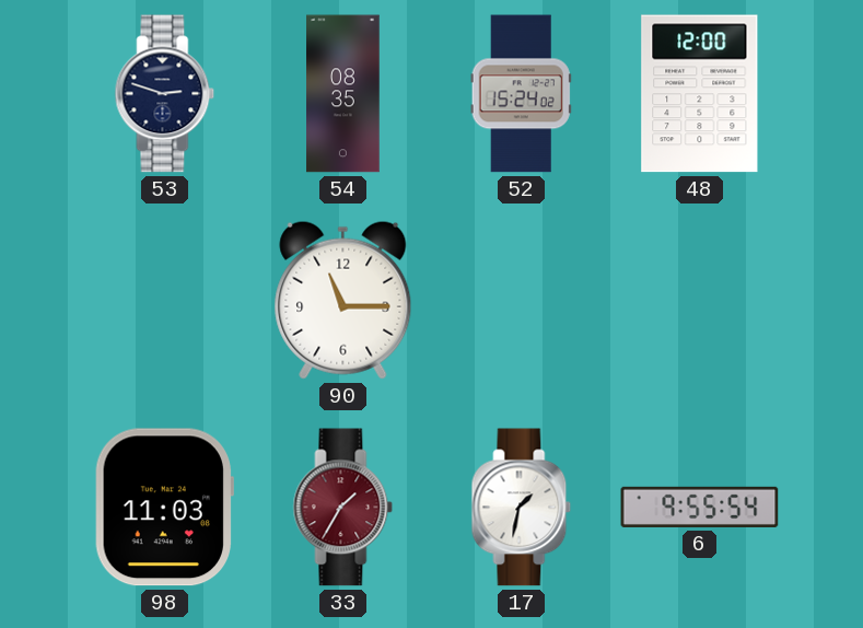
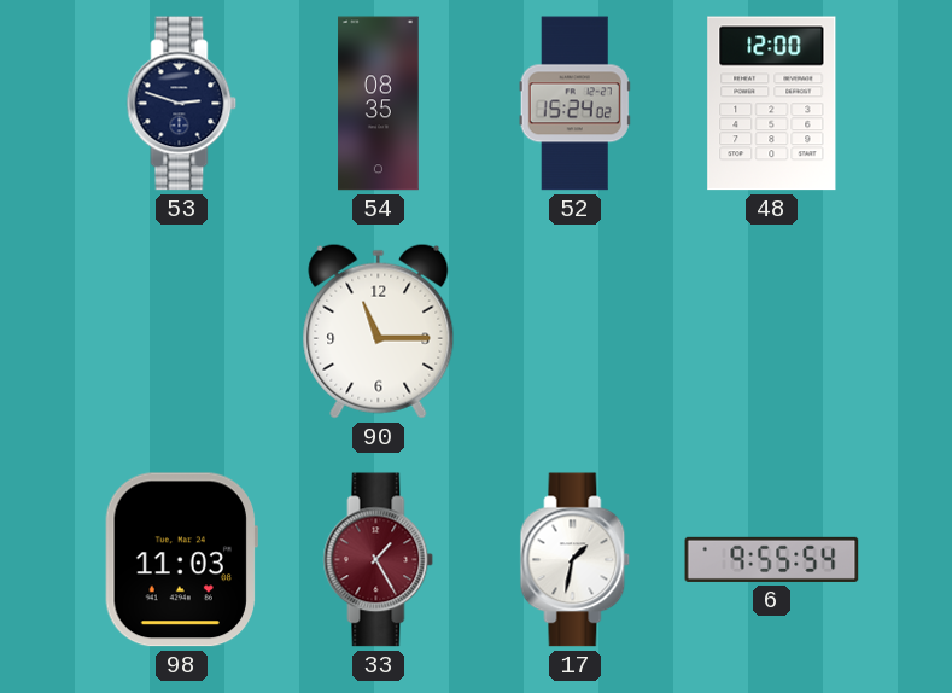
33: 1:35 -> 1:25
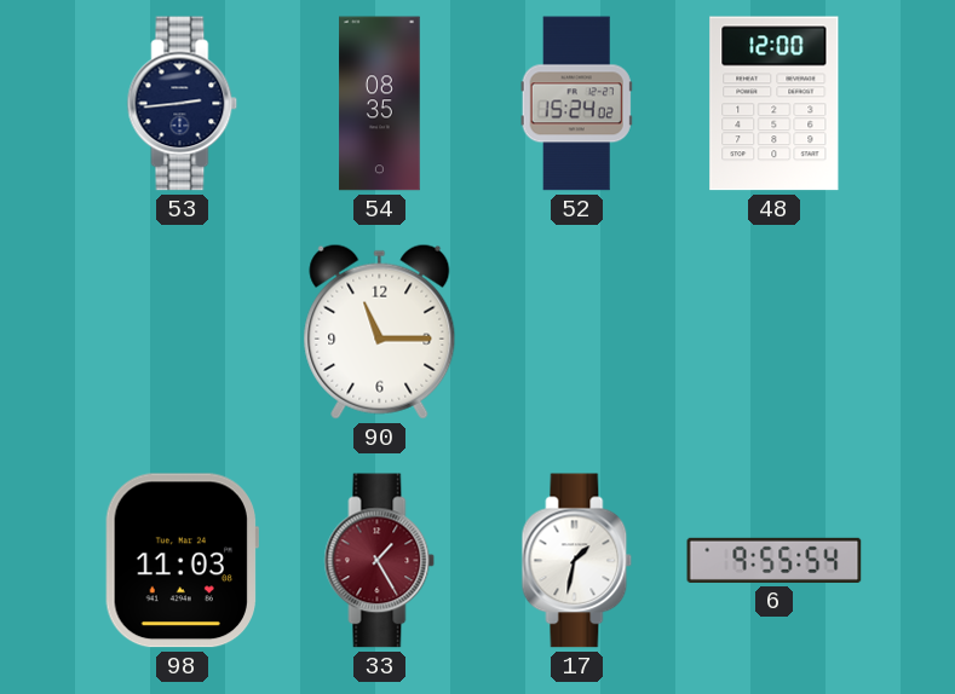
53: 2:48 -> 2:44
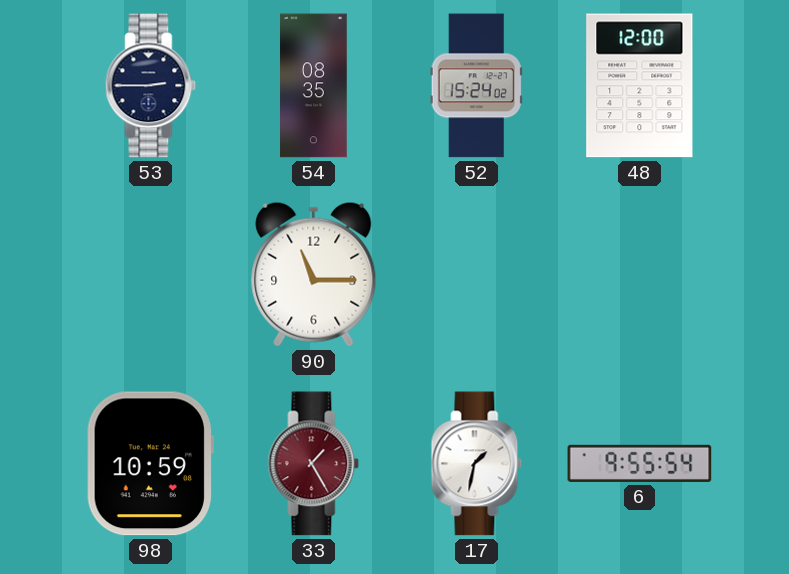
53: 2:44 -> 2:45
98: 11:03 -> 10:59
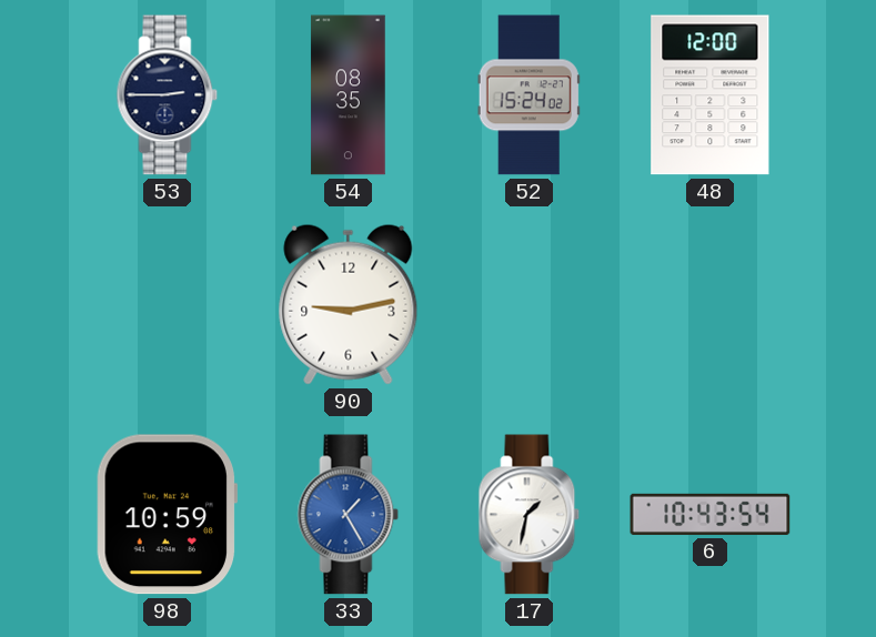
90: 11:15 -> 9:13
33 dial: burgundy -> blue
6: 9:55 -> 10:43
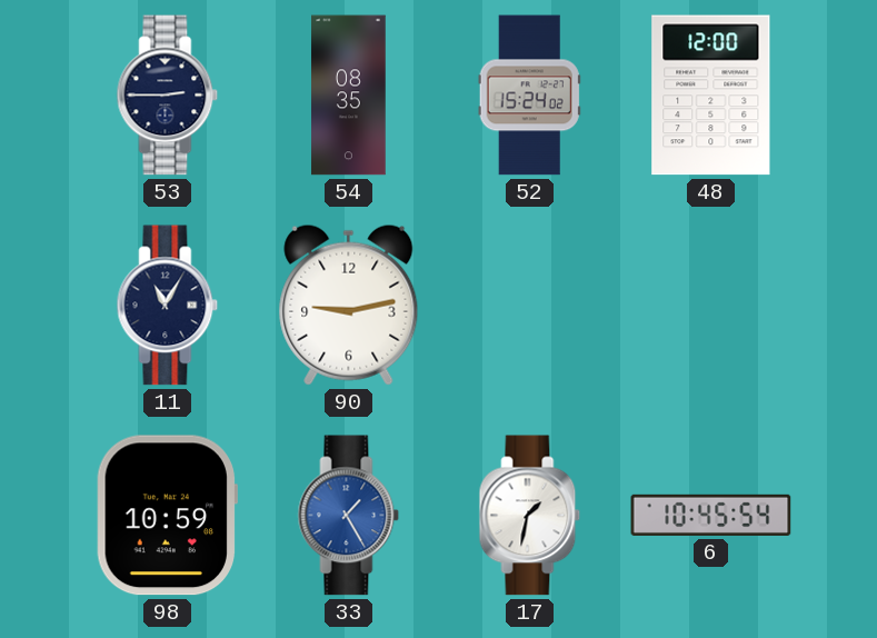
11: none -> 11:05
6: 10:43 -> 10:45
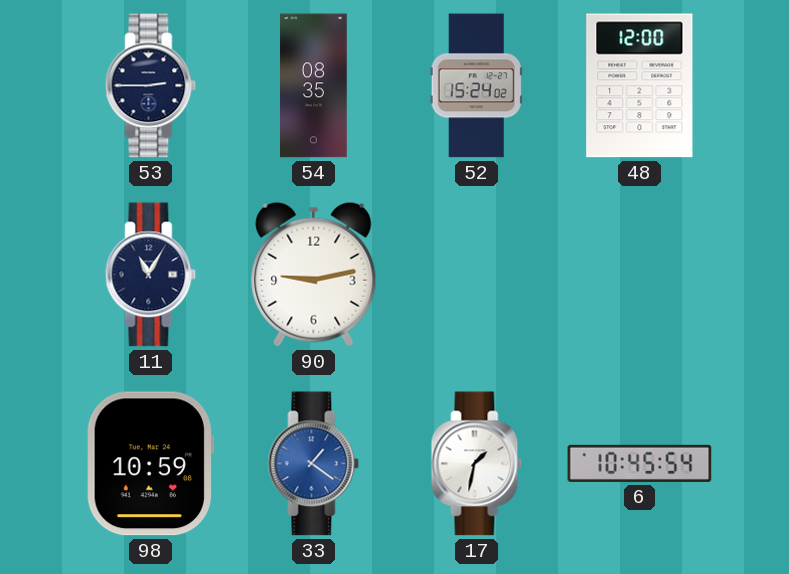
33: 1:25 -> 1:21
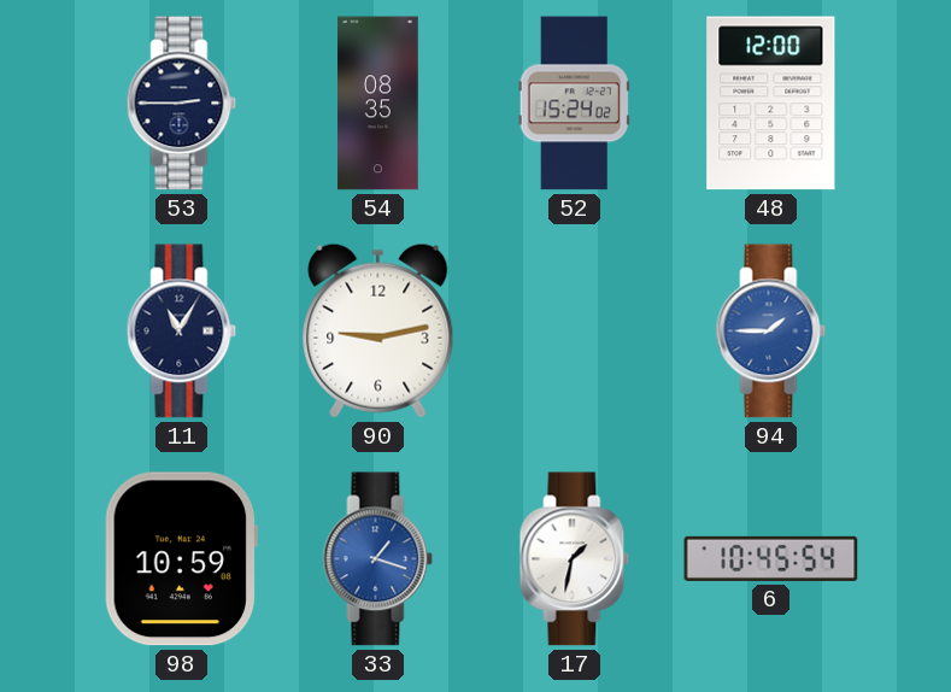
94: none -> 1:45
33: 1:21 -> 1:18
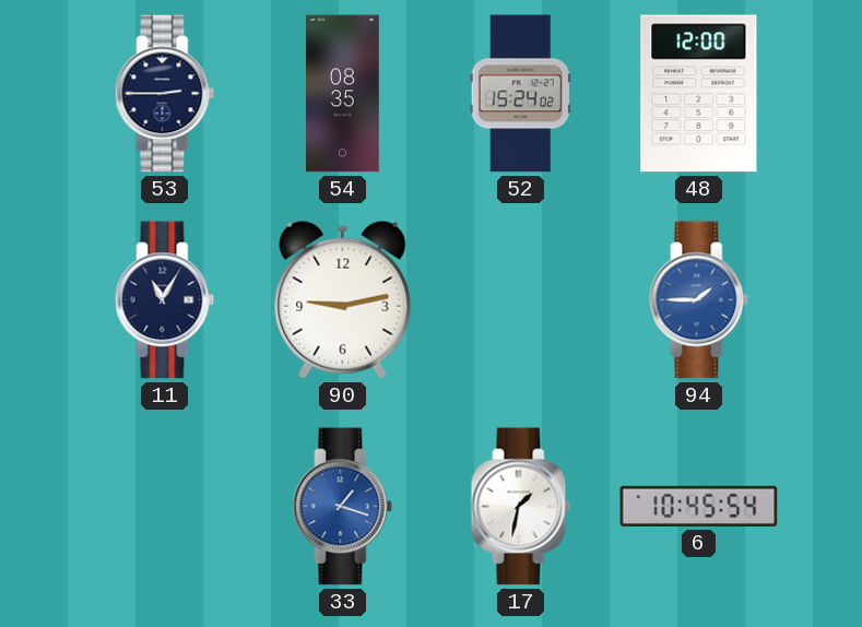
98: 10:59 -> none
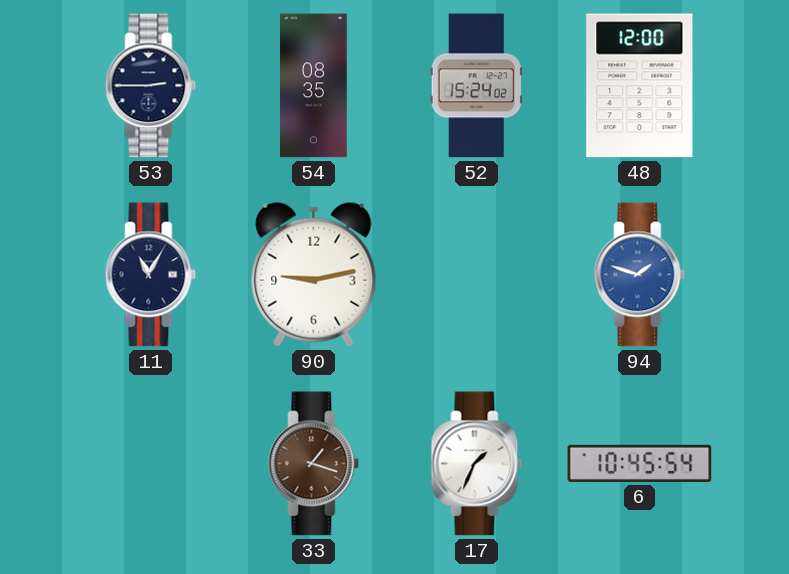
94: 1:45 -> 1:48
33 dial: blue -> brown
17: 1:32 -> 1:34
